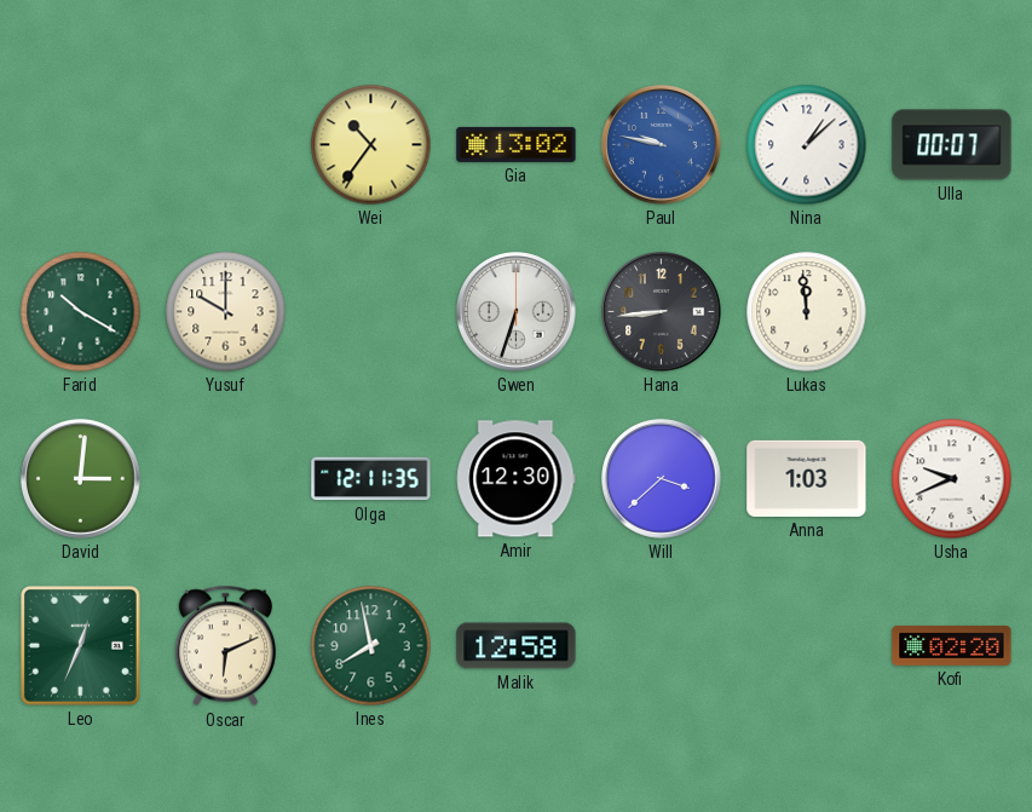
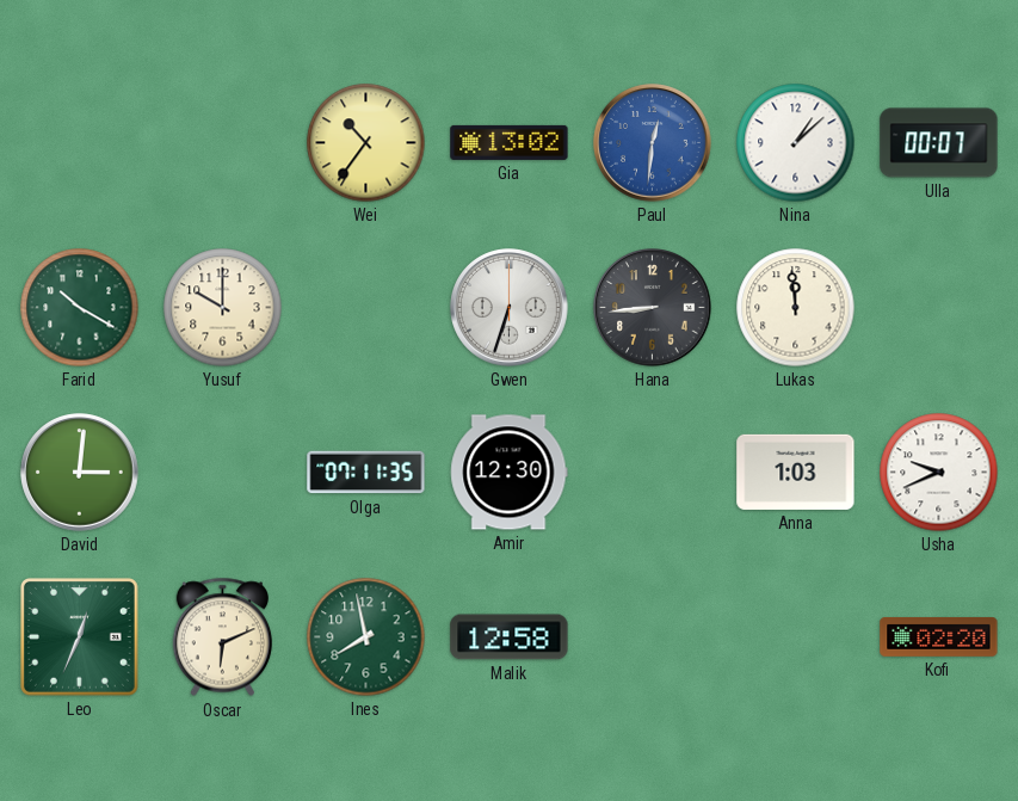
Paul: 9:47 -> 12:31
Olga: 12:11 -> 07:11
Will: 3:38 -> none
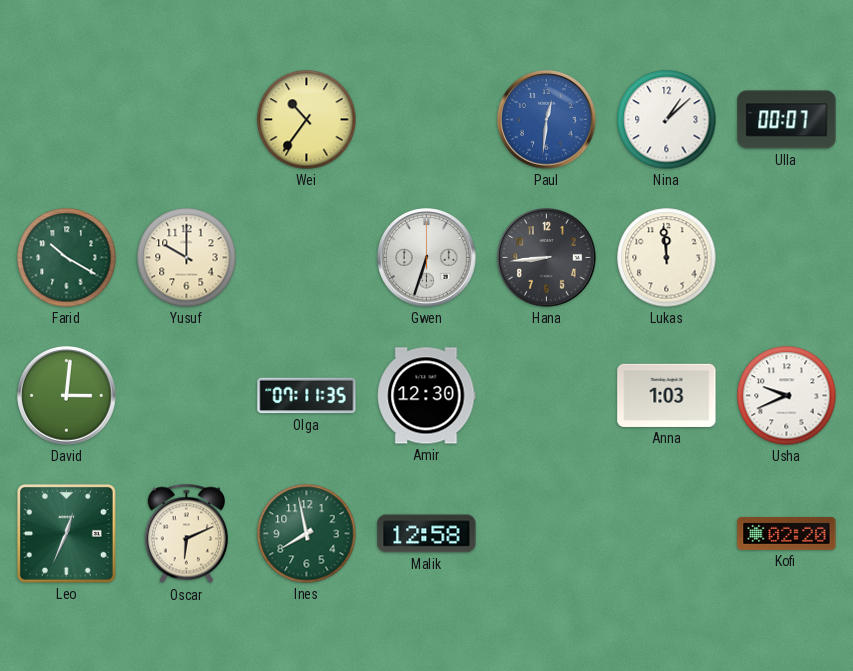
Gia: 13:02 -> none
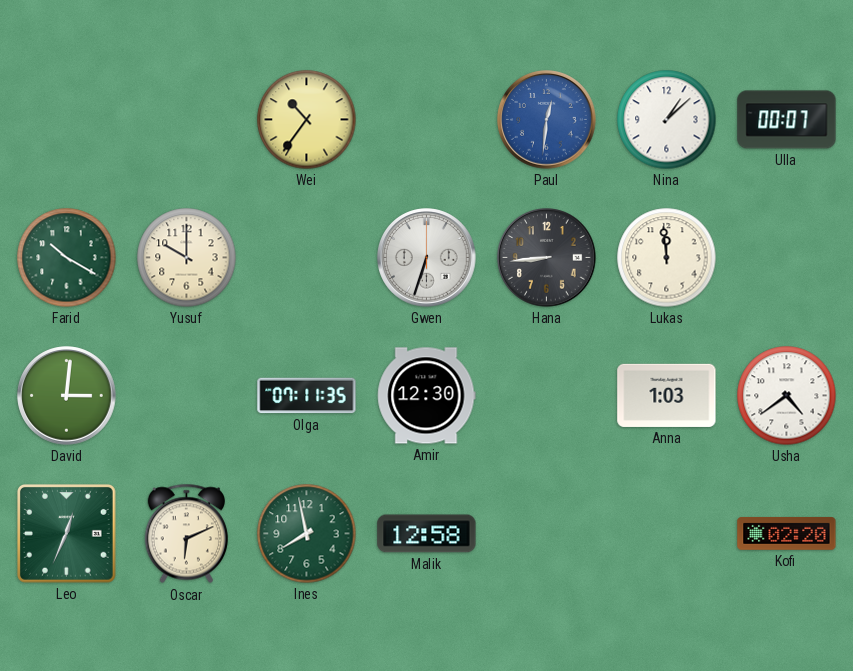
Usha: 9:41 -> 4:39
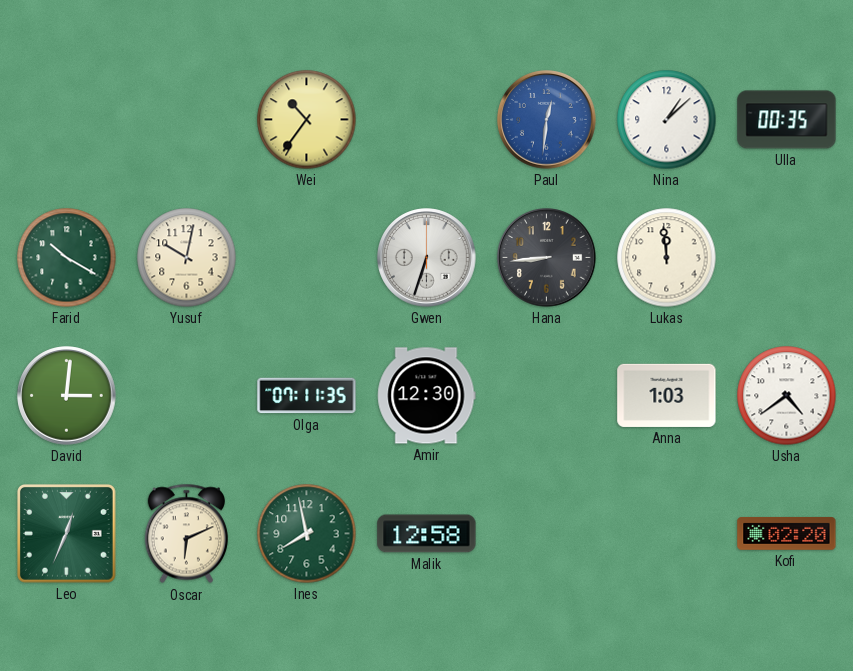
Ulla: 00:07 -> 00:35
Yusuf: 10:00 -> 10:02
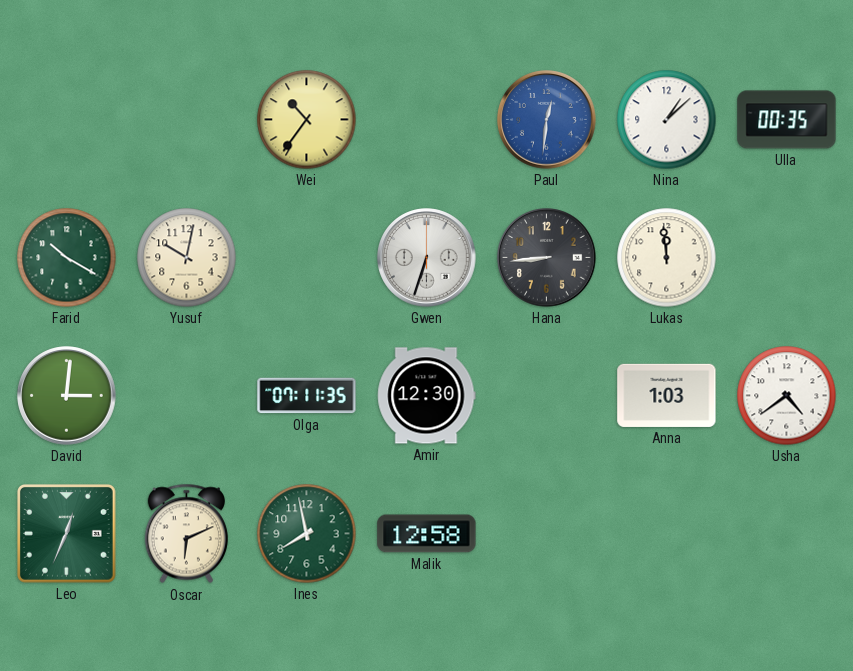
Kofi: 02:20 -> none
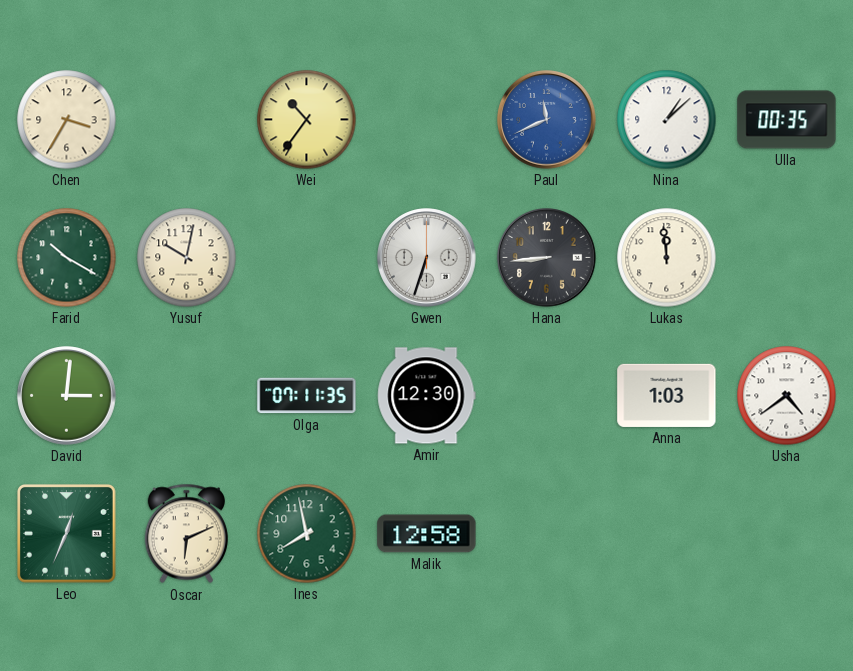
Chen: none -> 3:35
Paul: 12:31 -> 11:41
